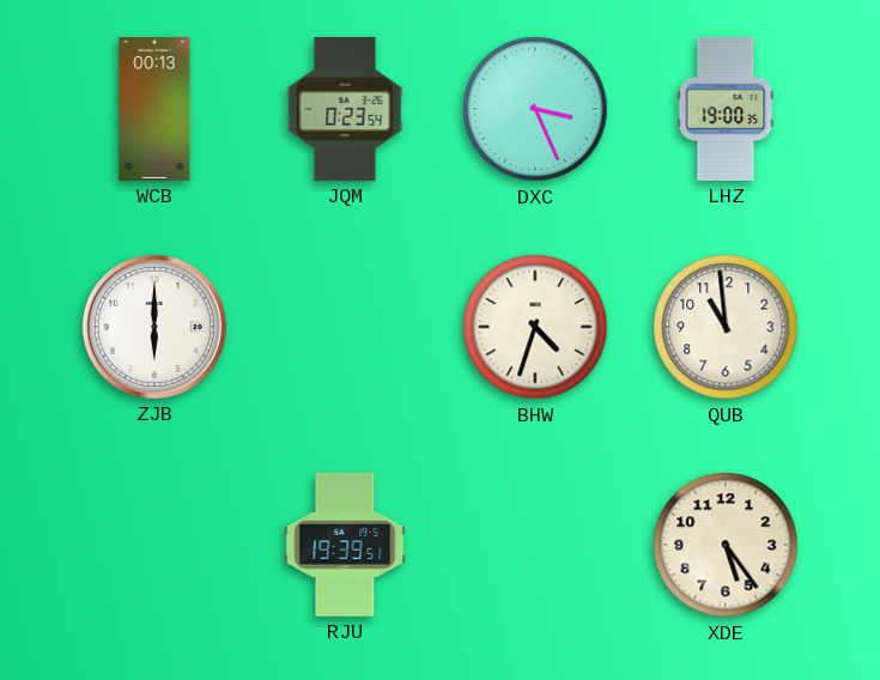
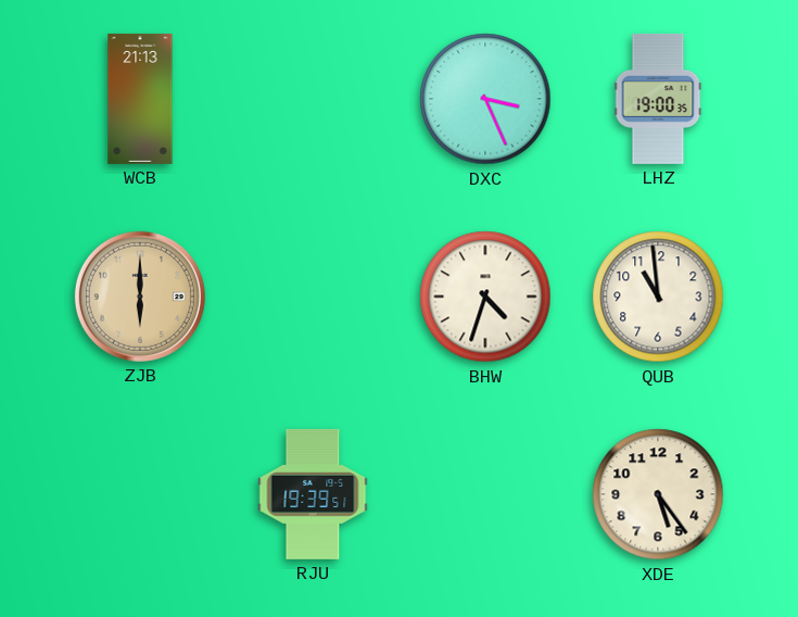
WCB: 00:13 -> 21:13
JQM: 0:23 -> none
ZJB dial: white -> champagne
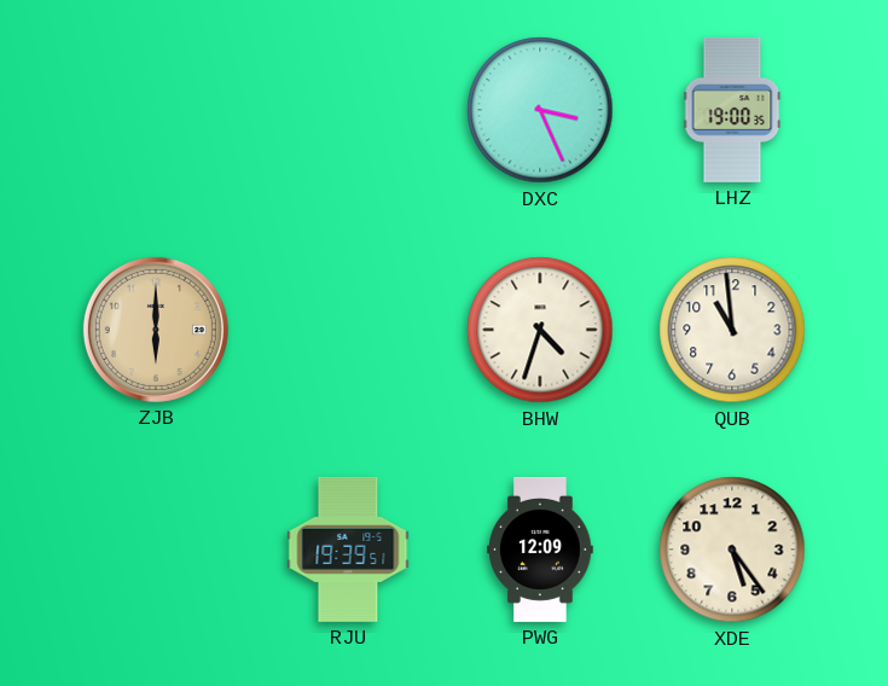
WCB: 21:13 -> none
PWG: none -> 12:09
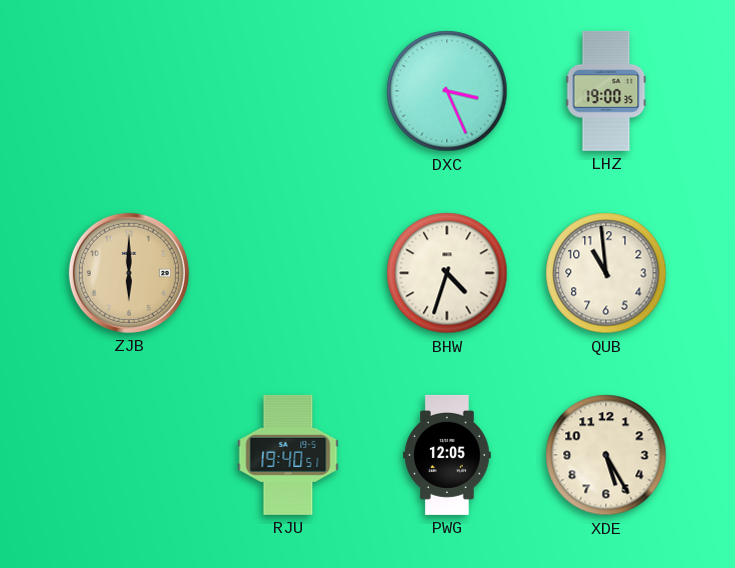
RJU: 19:39 -> 19:40
PWG: 12:09 -> 12:05
XDE: 5:24 -> 5:25
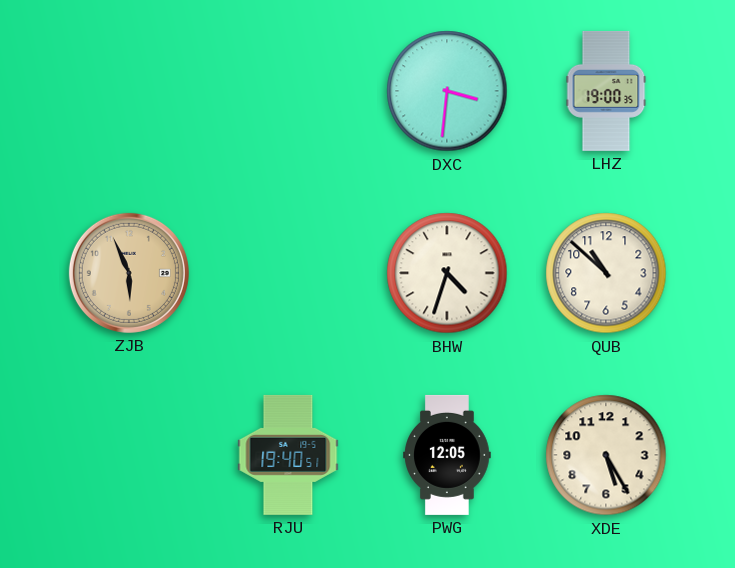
DXC: 3:26 -> 3:31
ZJB: 6:00 -> 5:56
QUB: 10:59 -> 10:52
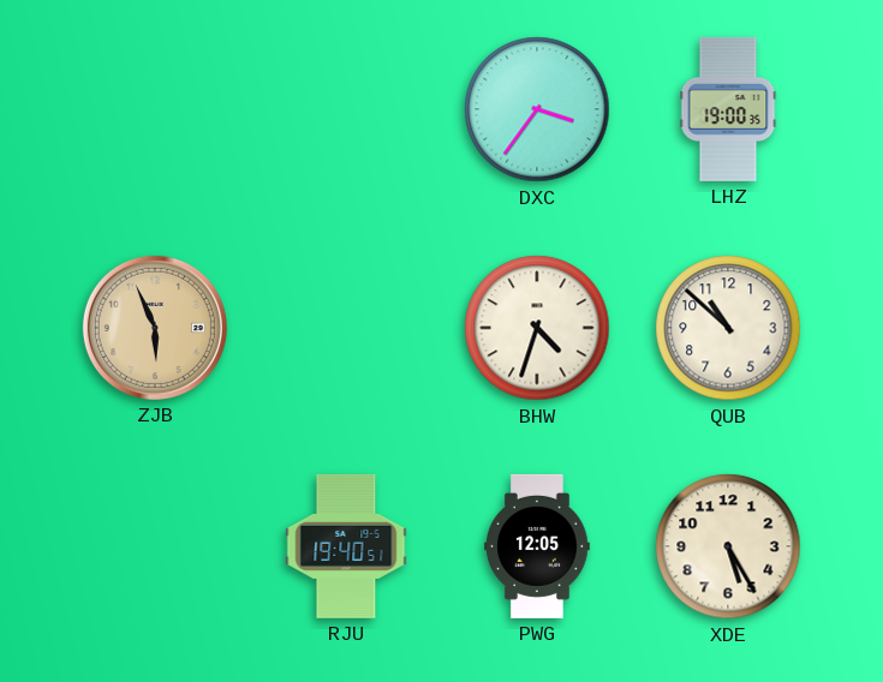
DXC: 3:31 -> 3:36
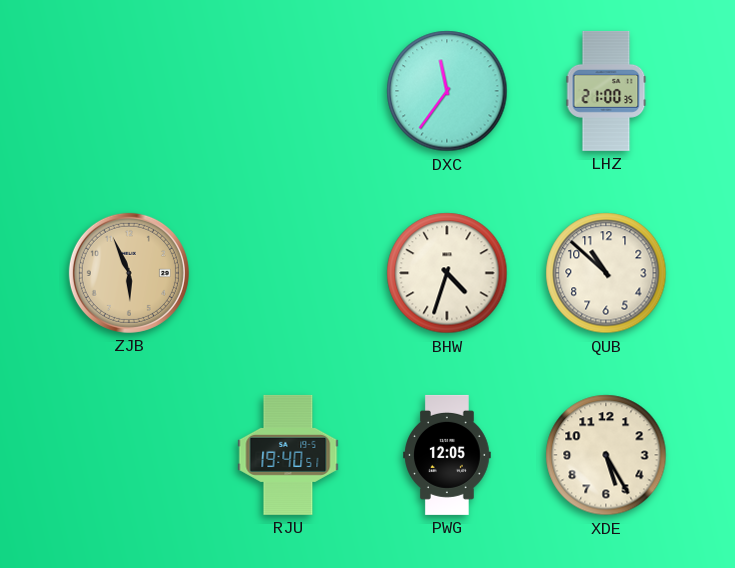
DXC: 3:36 -> 11:36
LHZ: 19:00 -> 21:00
